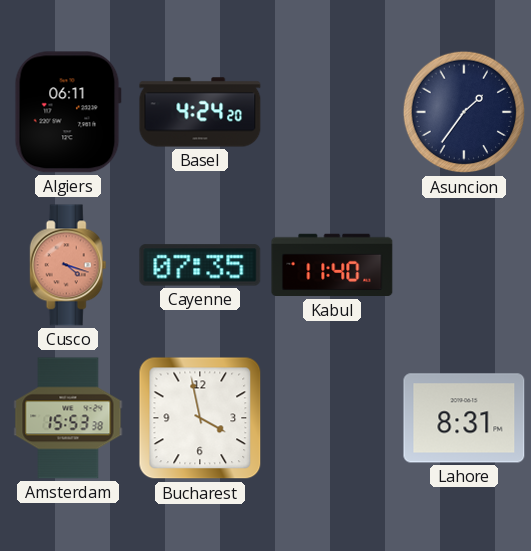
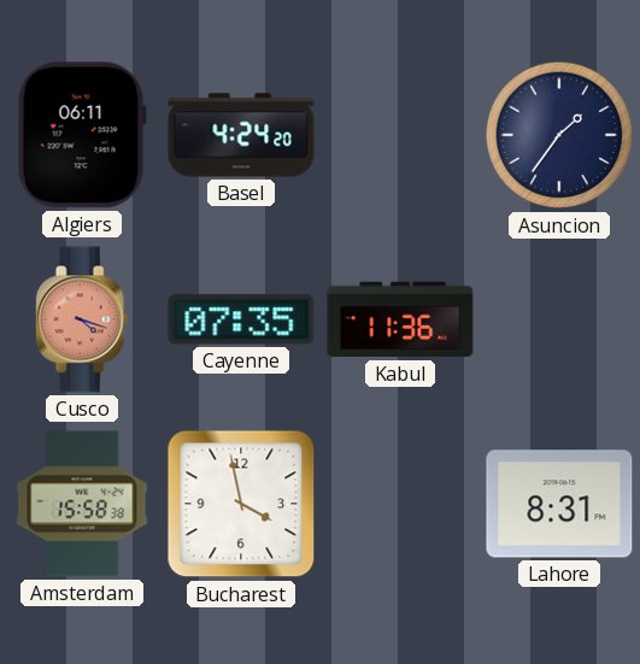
Kabul: 11:40 -> 11:36
Amsterdam: 15:53 -> 15:58
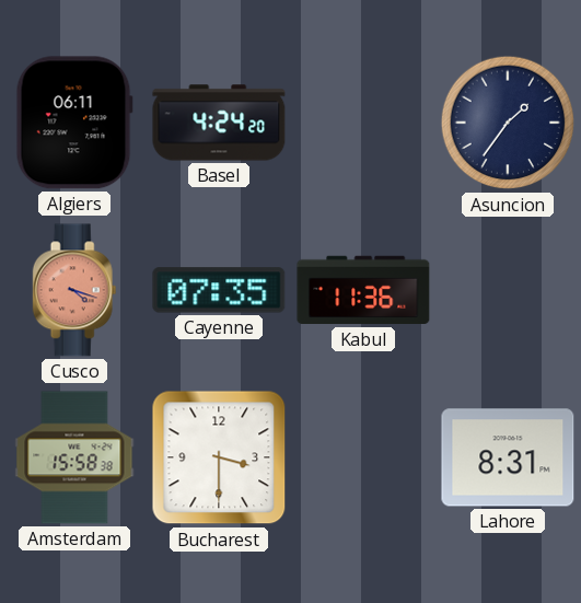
Bucharest: 3:58 -> 3:30
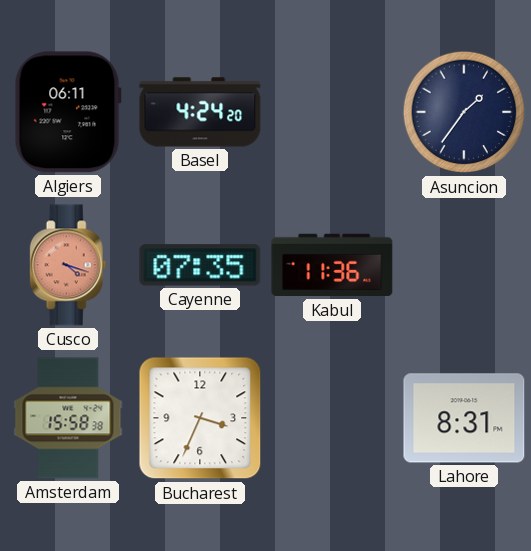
Bucharest: 3:30 -> 3:34
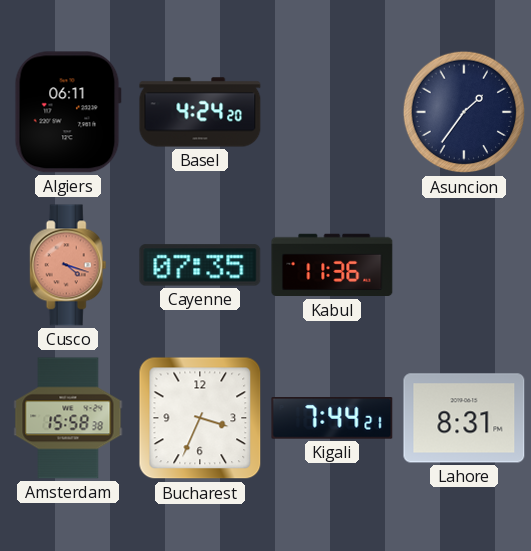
Kigali: none -> 7:44
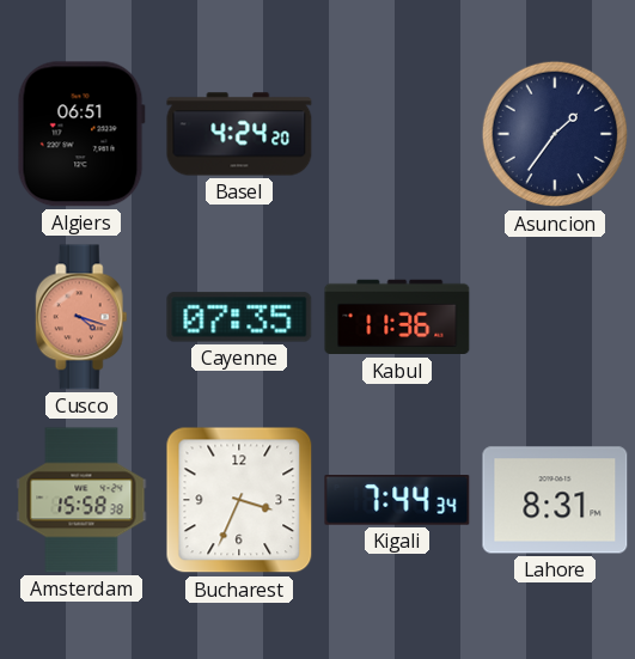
Algiers: 06:11 -> 06:51
Kigali: 7:44:21 -> 7:44:34
